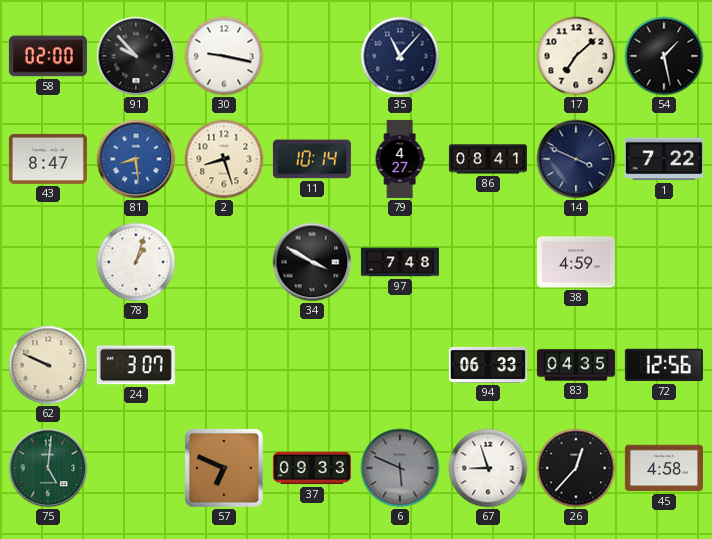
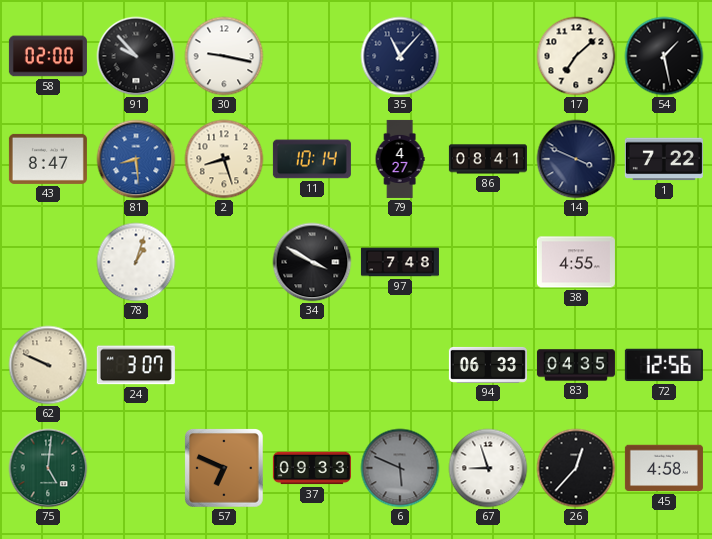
38: 4:59 -> 4:55
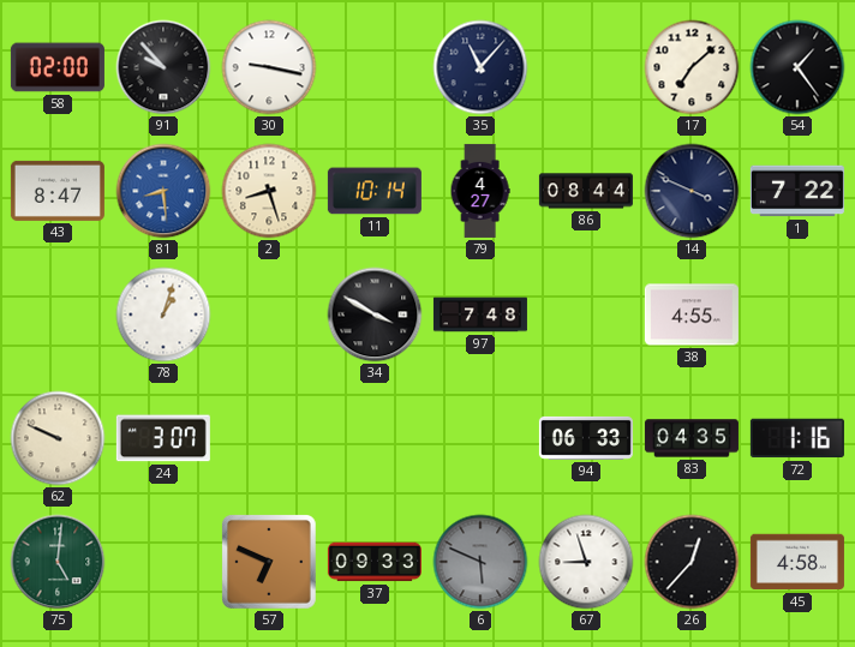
54: 1:28 -> 1:24
86: 08:41 -> 08:44
72: 12:56 -> 1:16
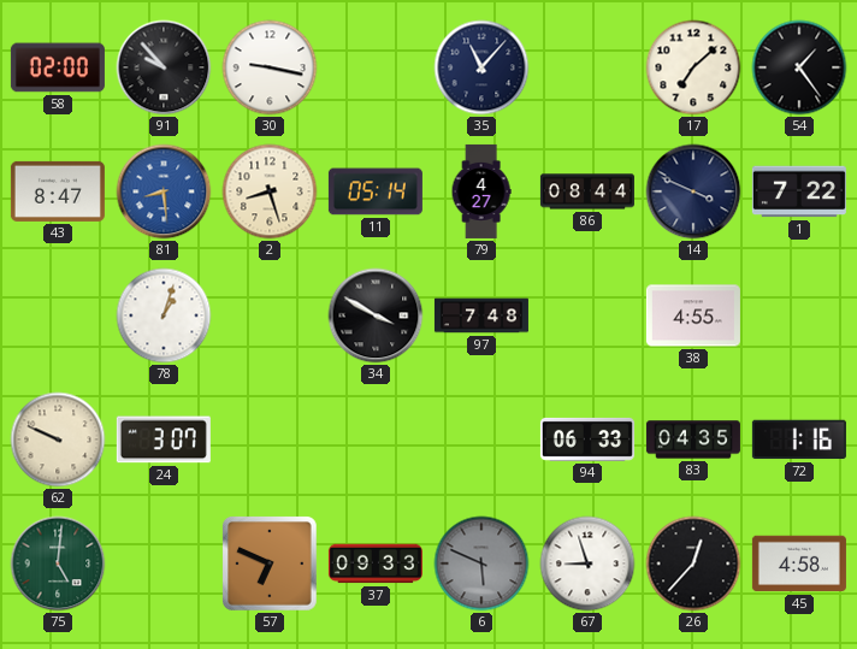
11: 10:14 -> 05:14
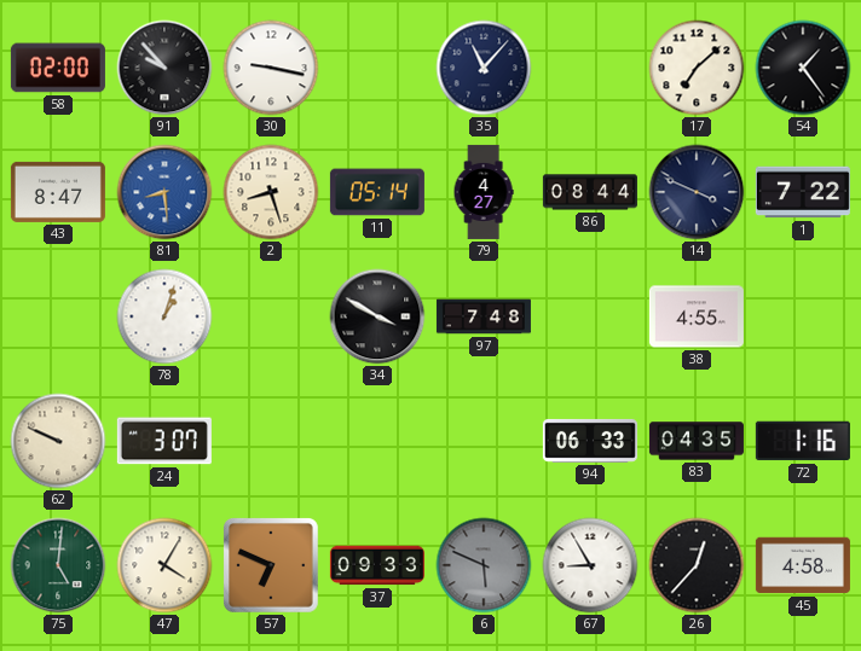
47: none -> 4:05
67: 8:57 -> 8:55
